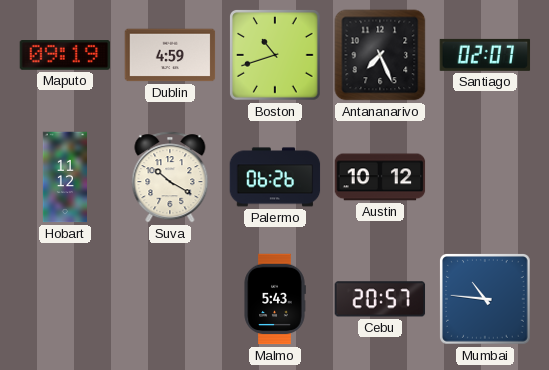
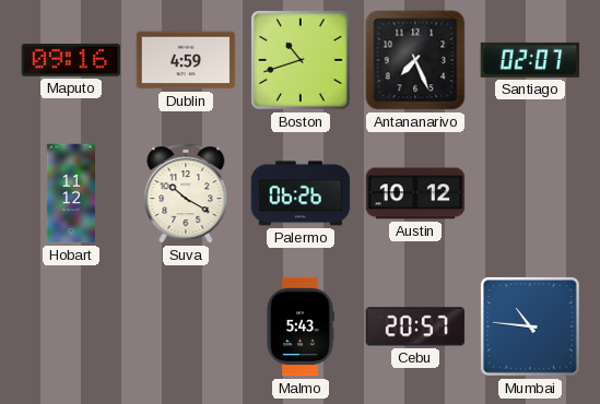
Maputo: 09:19 -> 09:16
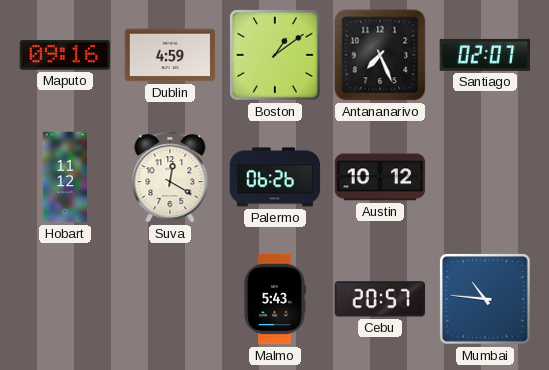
Boston: 10:42 -> 1:09
Suva: 10:20 -> 12:20
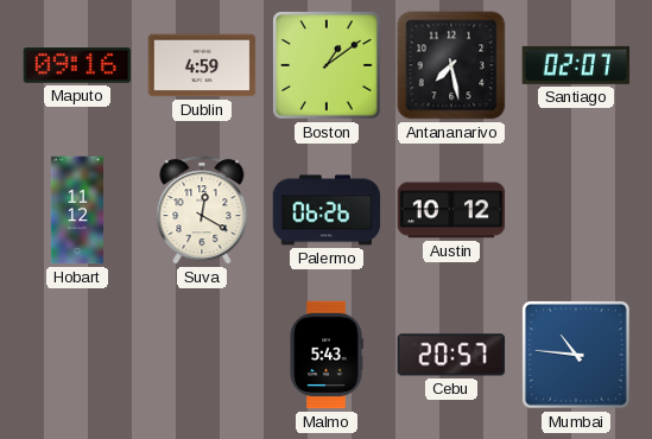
Antananarivo: 7:26 -> 7:28
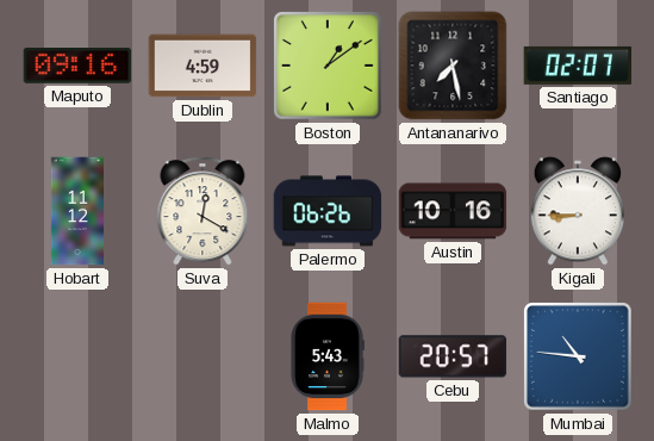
Austin: 10:12 -> 10:16
Kigali: none -> 8:45
